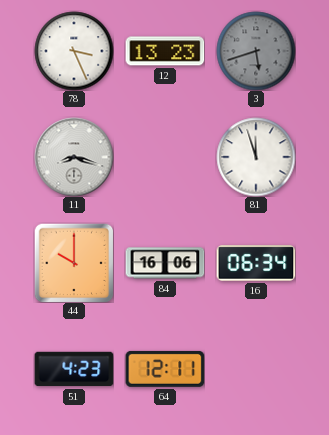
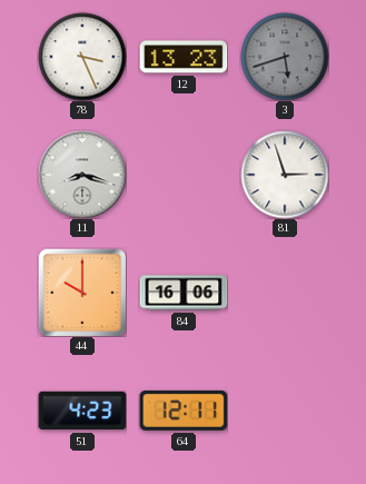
81: 11:57 -> 2:57
16: 06:34 -> none
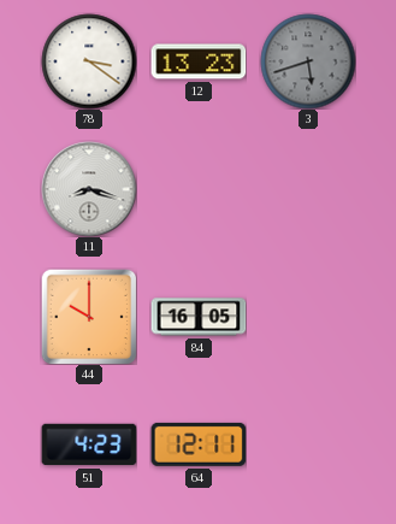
78: 3:26 -> 3:21
81: 2:57 -> none
84: 16:06 -> 16:05
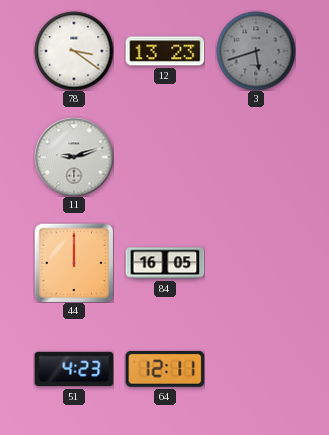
11: 8:18 -> 9:12
44: 10:00 -> 12:00
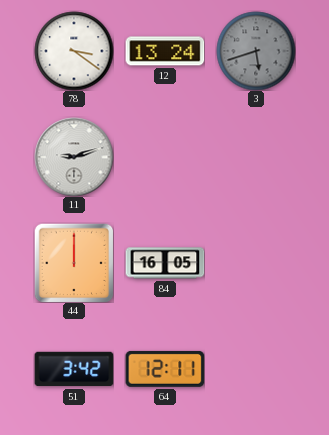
12: 13:23 -> 13:24
51: 4:23 -> 3:42
